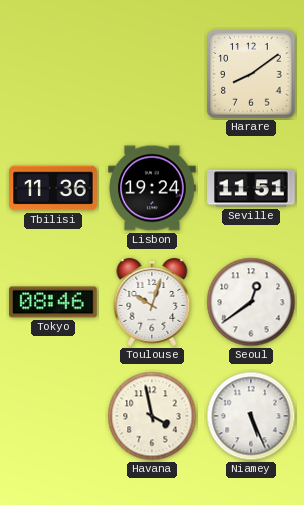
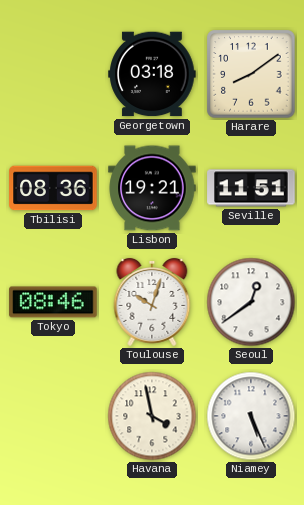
Georgetown: none -> 03:18
Tbilisi: 11:36 -> 08:36
Lisbon: 19:24 -> 19:21
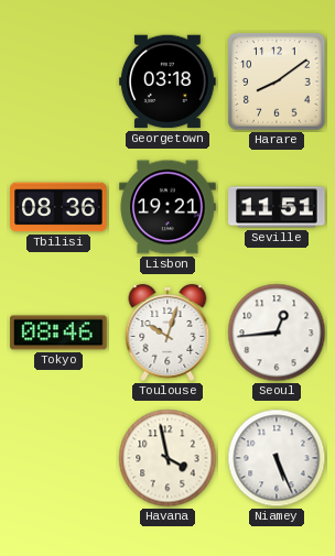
Seoul: 12:39 -> 12:44
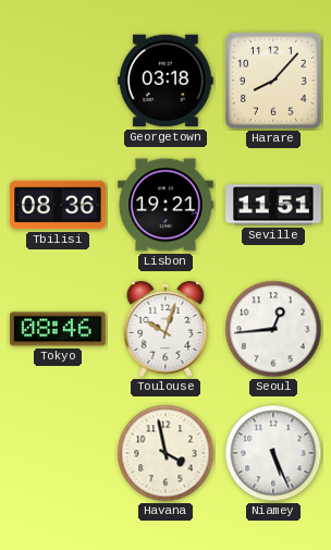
Harare: 8:09 -> 8:07
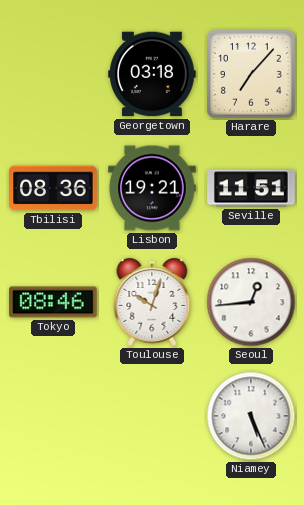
Harare: 8:07 -> 7:07
Havana: 3:58 -> none
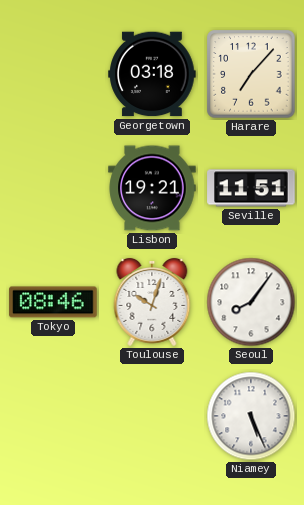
Tbilisi: 08:36 -> none
Seoul: 12:44 -> 8:06
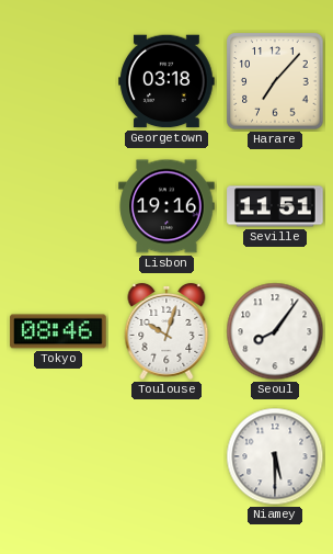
Lisbon: 19:21 -> 19:16
Niamey: 5:26 -> 5:30
